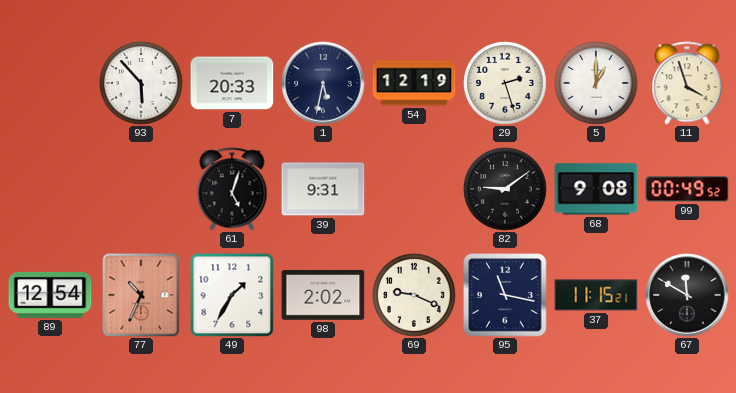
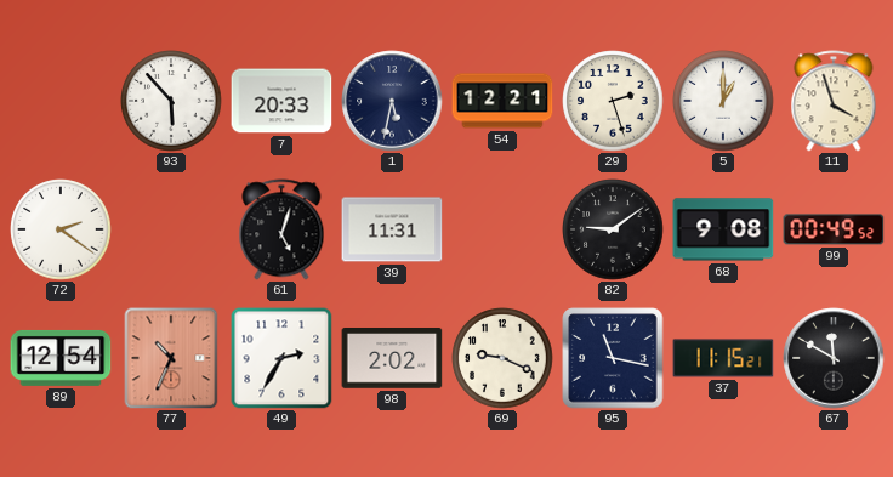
54: 12:19 -> 12:21
72: none -> 2:21
39: 9:31 -> 11:31
49: 1:35 -> 2:35
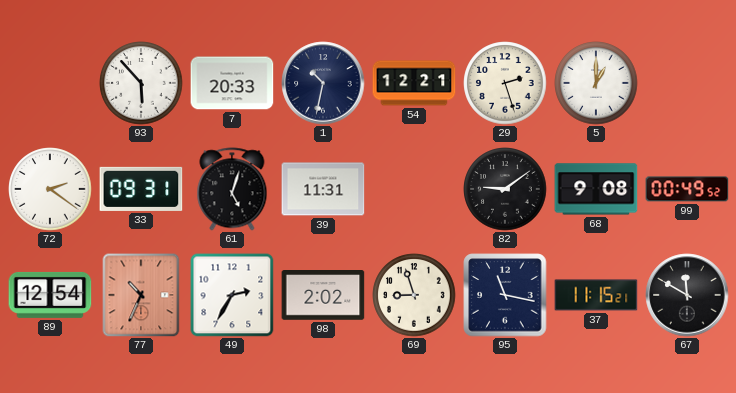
1: 5:32 -> 10:32
11: 3:57 -> none
33: none -> 09:31
69: 9:19 -> 8:57
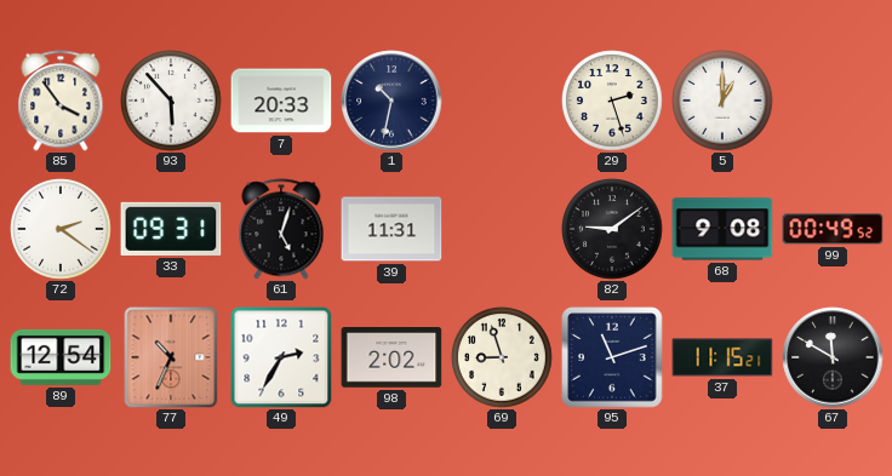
85: none -> 3:54
54: 12:21 -> none
95: 11:17 -> 11:12
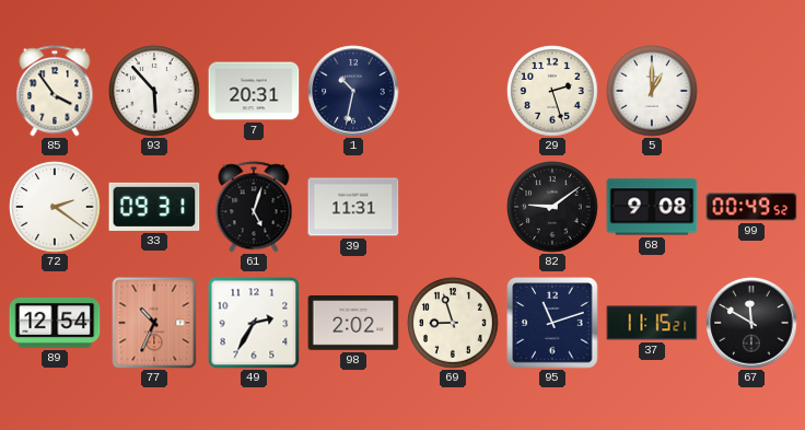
7: 20:33 -> 20:31
